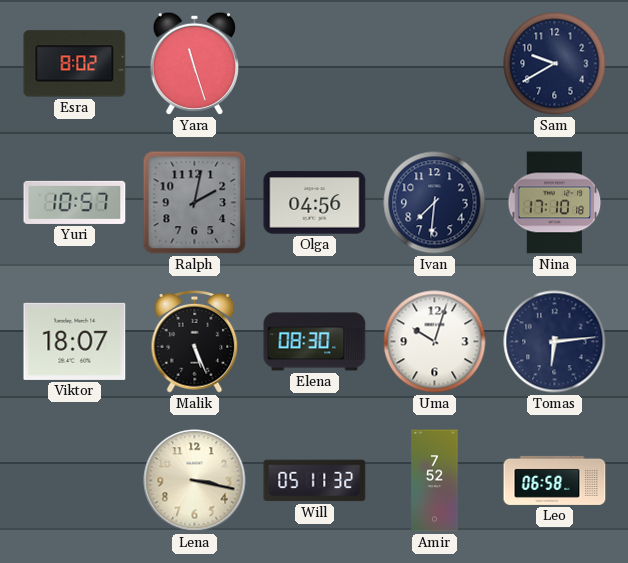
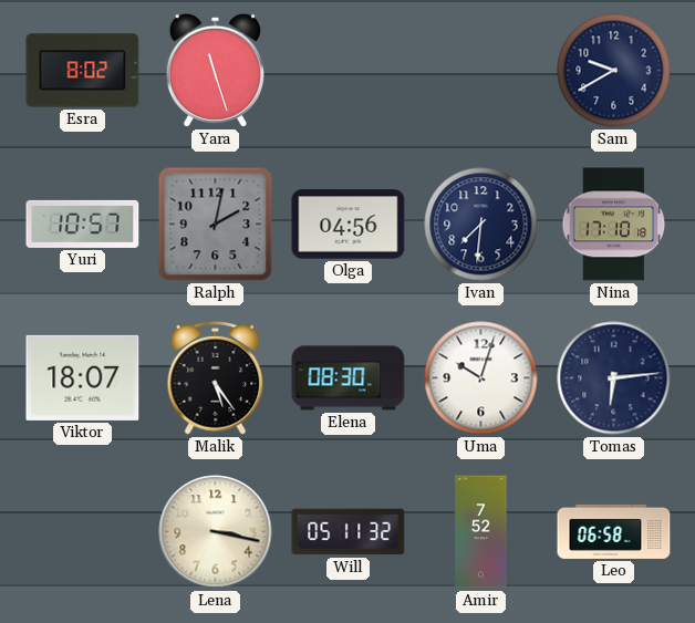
Malik: 5:26 -> 5:24
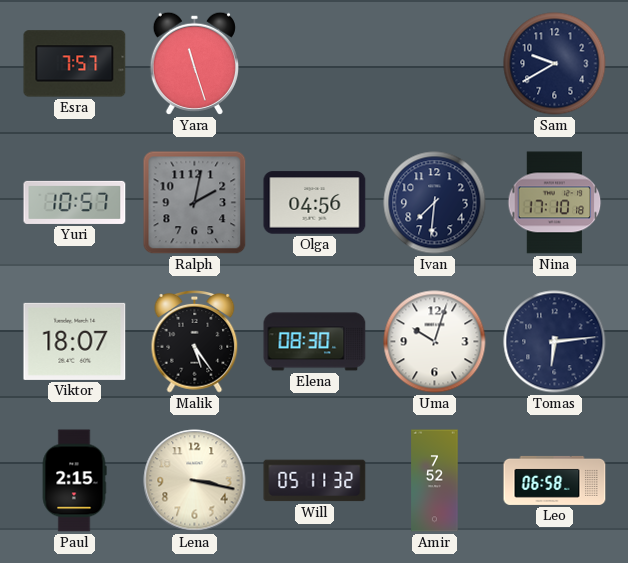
Esra: 8:02 -> 7:57
Paul: none -> 2:15
